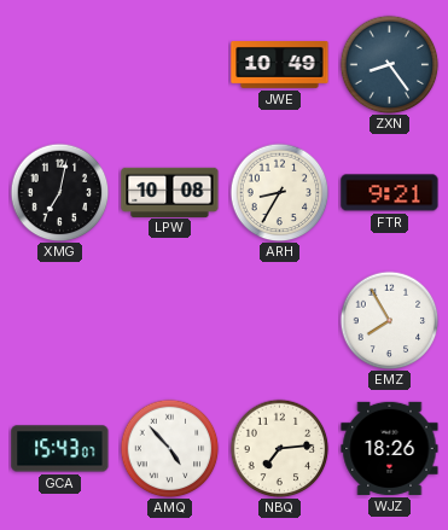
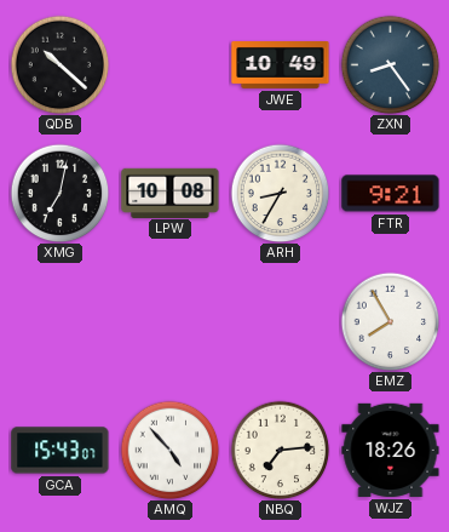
QDB: none -> 10:22
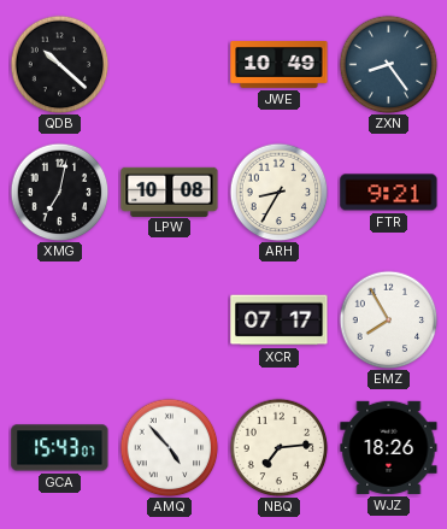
XCR: none -> 07:17
